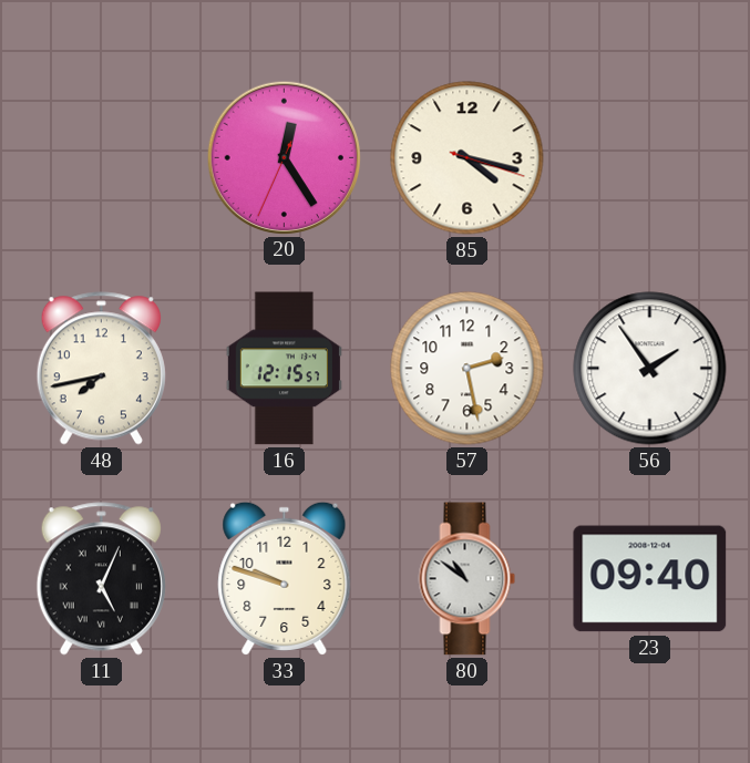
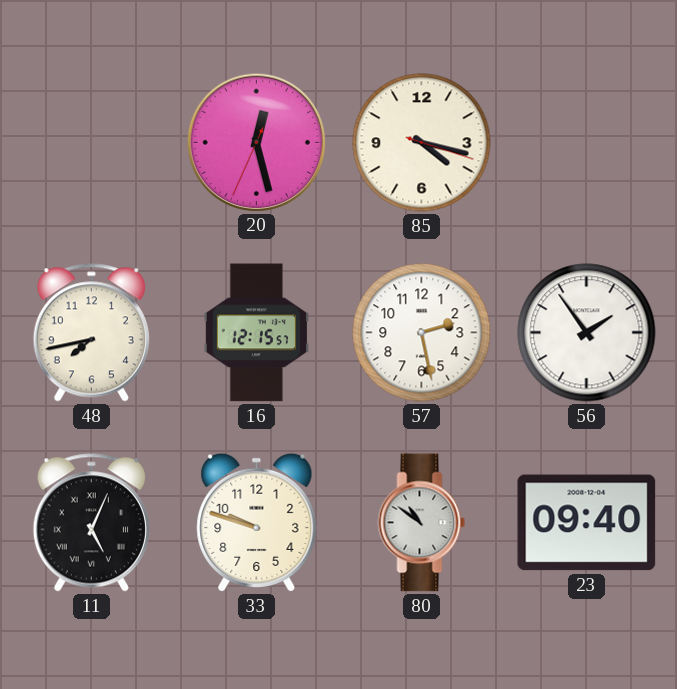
20: 12:24 -> 12:27
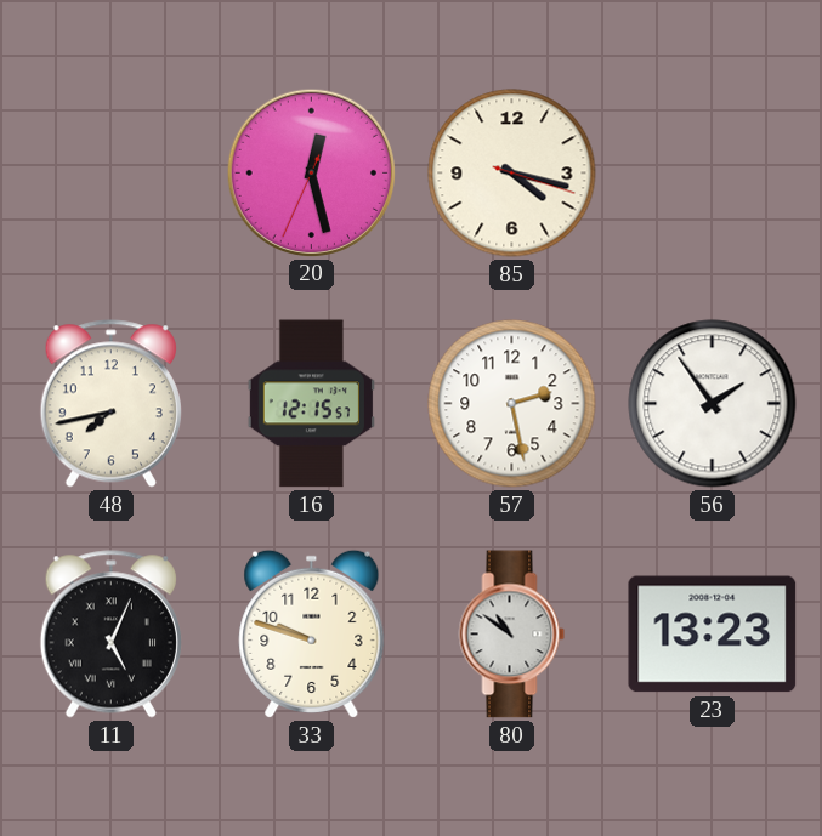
23: 09:40 -> 13:23
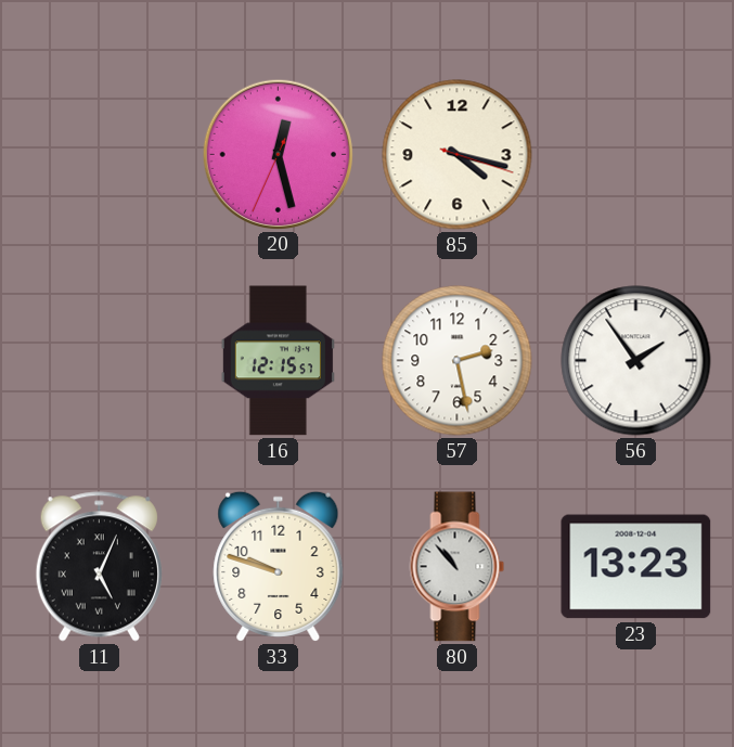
48: 7:43 -> none
80: 10:51 -> 10:53
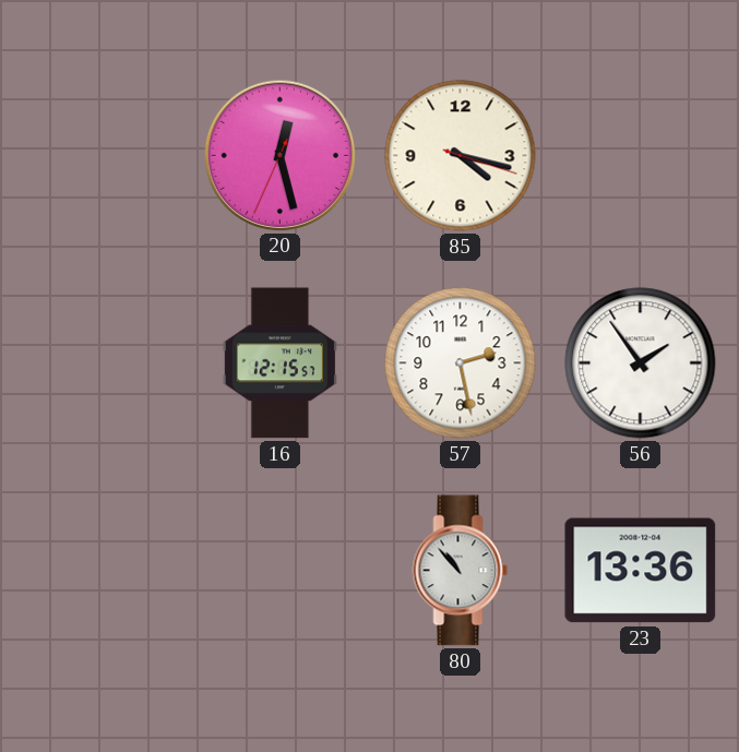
11: 5:04 -> none
33: 9:48 -> none
23: 13:23 -> 13:36
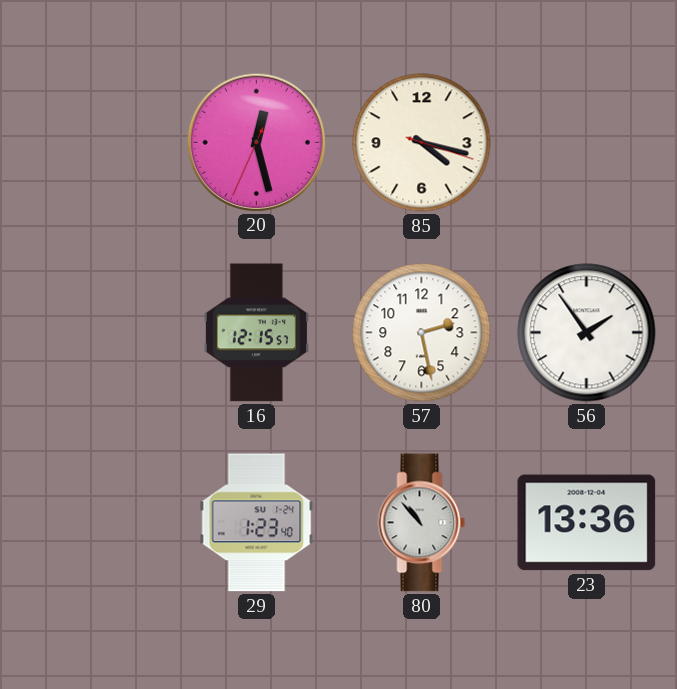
29: none -> 1:23
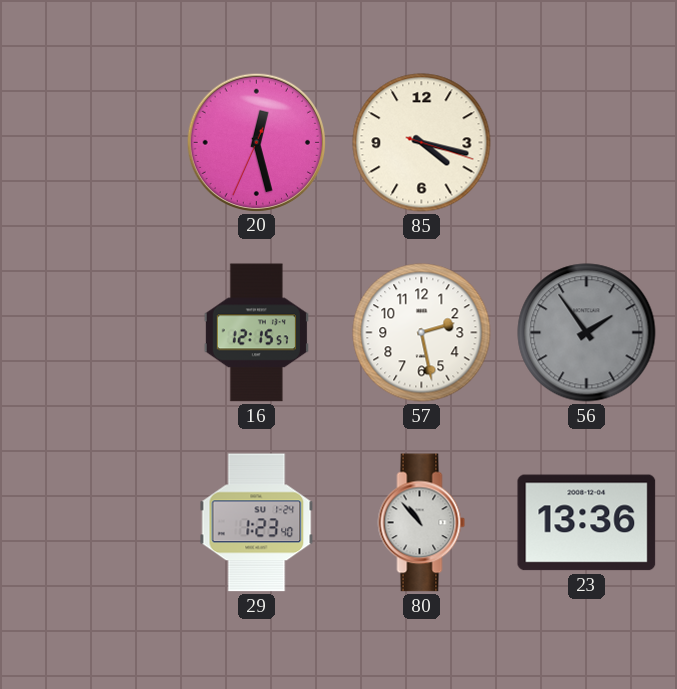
56 dial: white -> grey
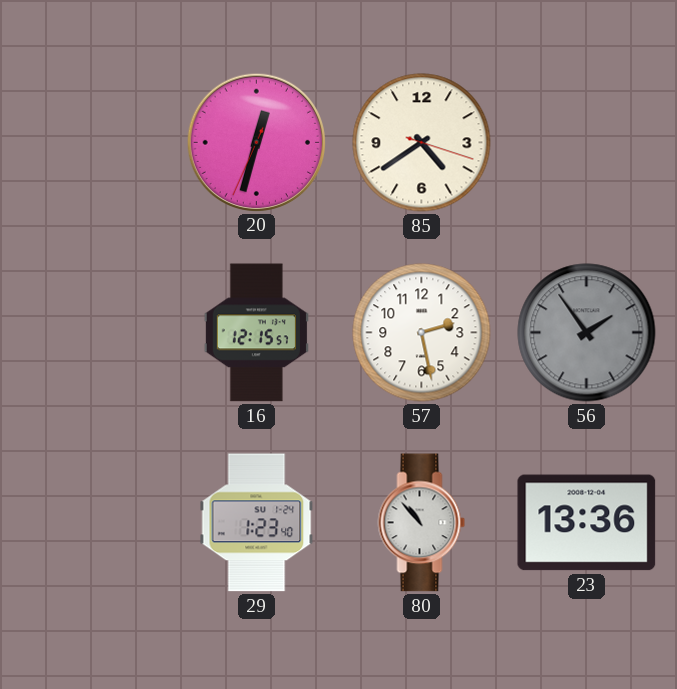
20: 12:27 -> 12:32
85: 4:17 -> 4:39
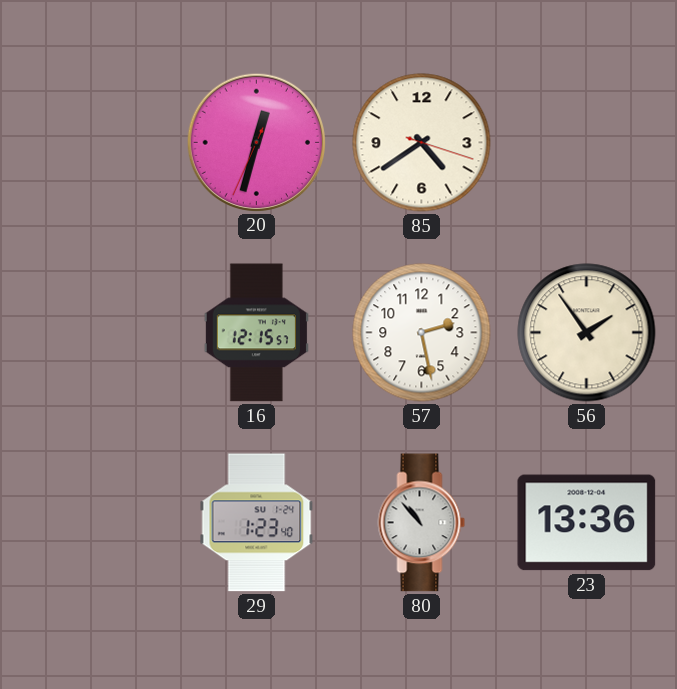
56 dial: grey -> cream
